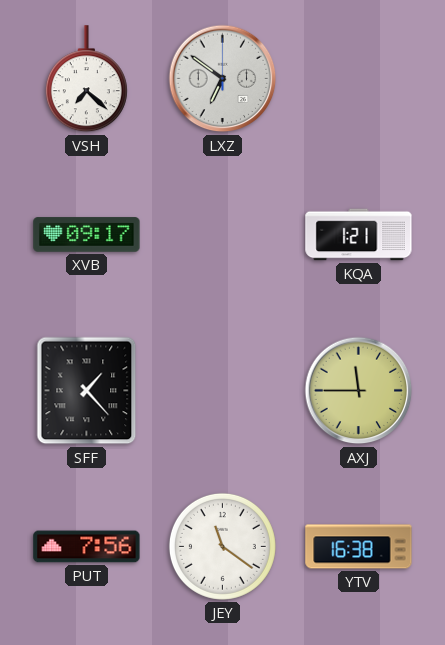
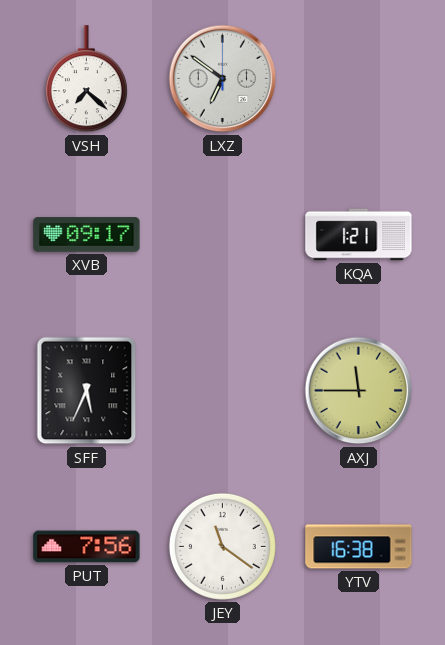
SFF: 1:23 -> 5:34
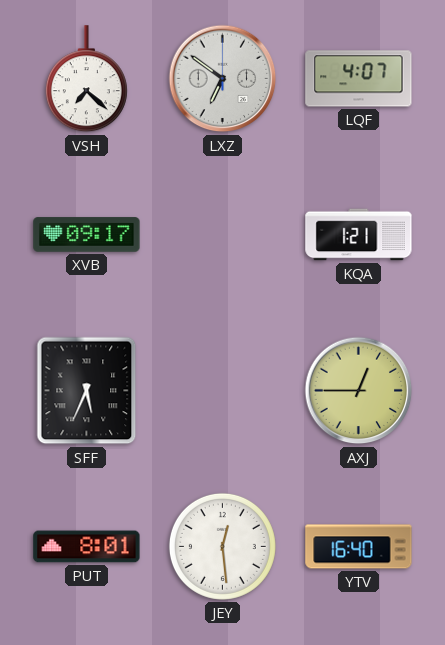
LQF: none -> 4:07
AXJ: 11:45 -> 12:45
PUT: 7:56 -> 8:01
JEY: 11:21 -> 12:29
YTV: 16:38 -> 16:40
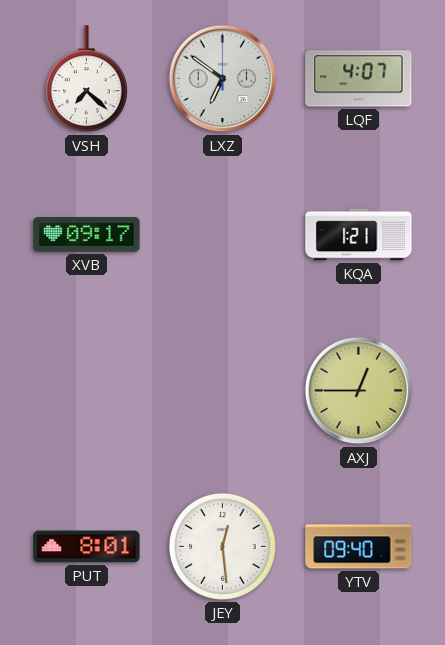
SFF: 5:34 -> none
YTV: 16:40 -> 09:40
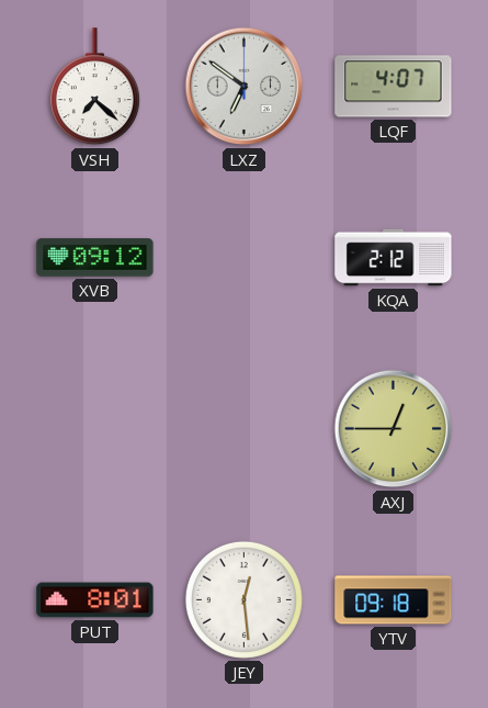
XVB: 09:17 -> 09:12
KQA: 1:21 -> 2:12
YTV: 09:40 -> 09:18
